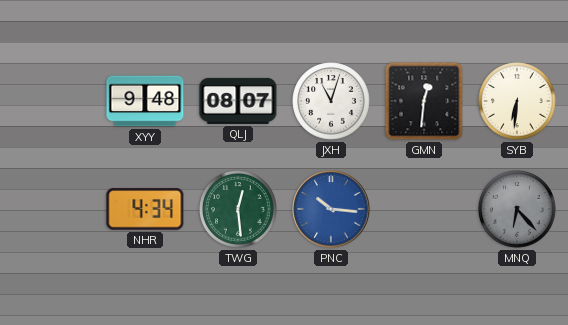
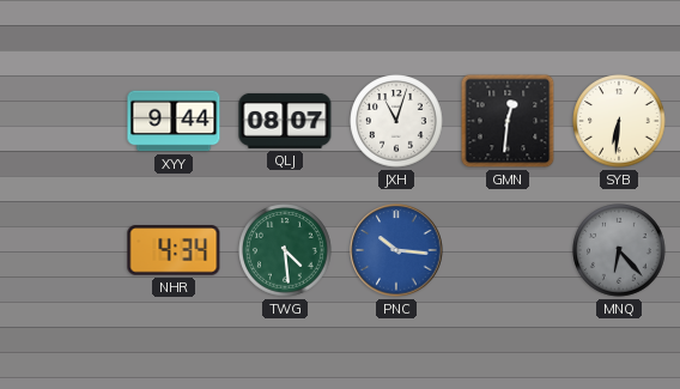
XYY: 9:48 -> 9:44
TWG: 12:29 -> 4:29
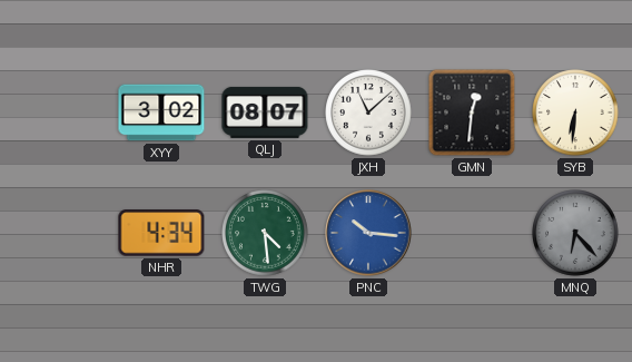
XYY: 9:44 -> 3:02
JXH: 11:03 -> 11:08
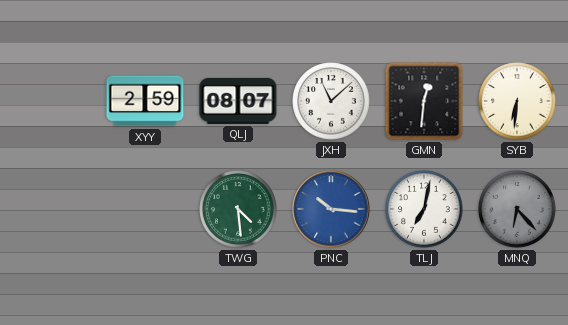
XYY: 3:02 -> 2:59
NHR: 4:34 -> none
TLJ: none -> 7:02
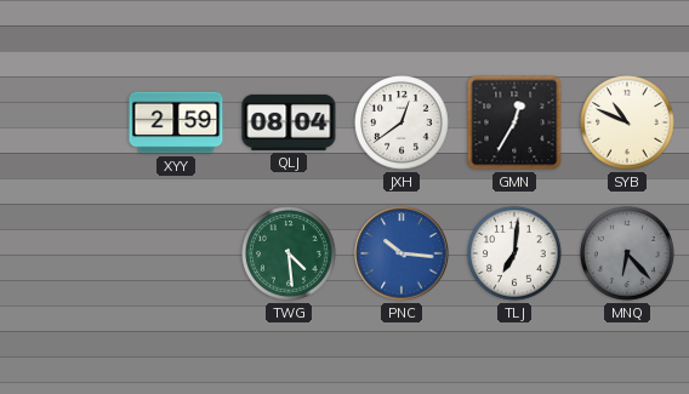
QLJ: 08:07 -> 08:04
JXH: 11:08 -> 12:39
GMN: 12:31 -> 12:35
SYB: 6:31 -> 10:49
TLJ: 7:02 -> 7:01
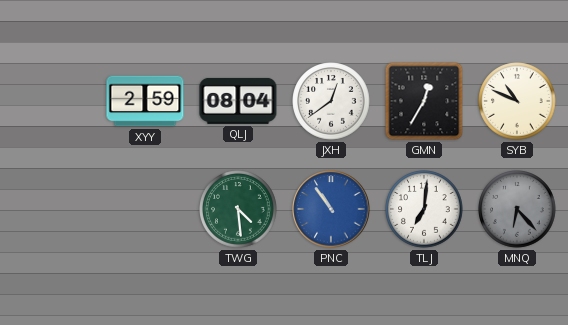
PNC: 10:16 -> 10:54
